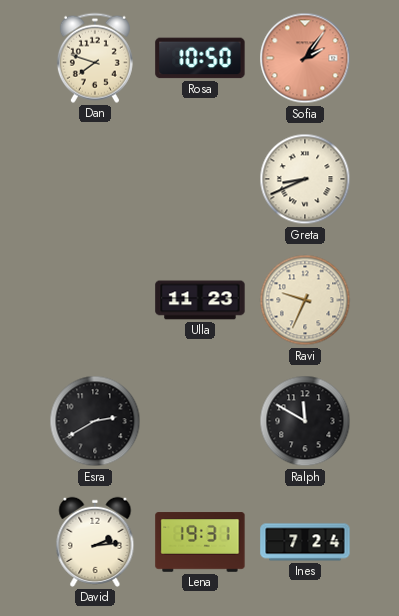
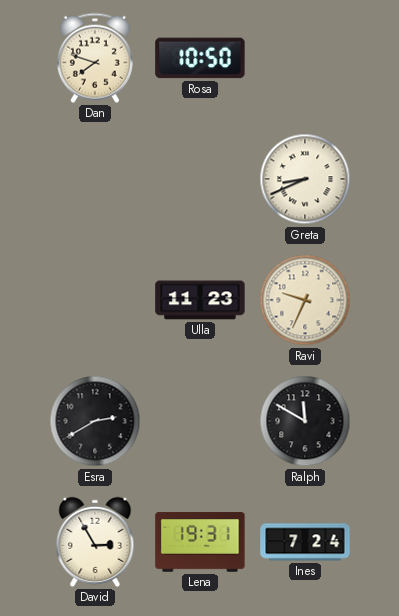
Sofia: 2:06 -> none
David: 2:14 -> 2:55
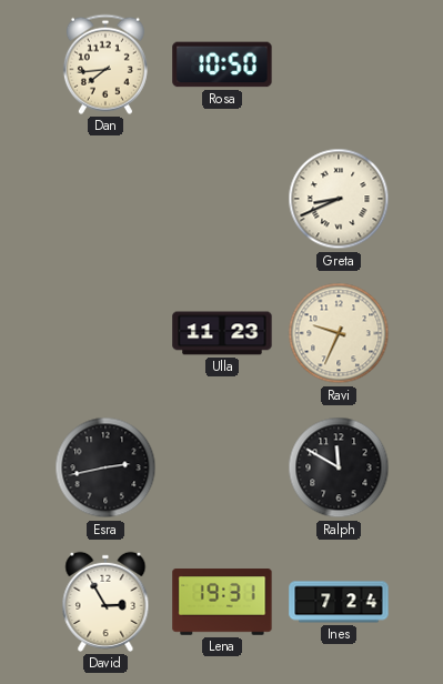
Dan: 7:48 -> 7:44
Esra: 2:40 -> 2:43
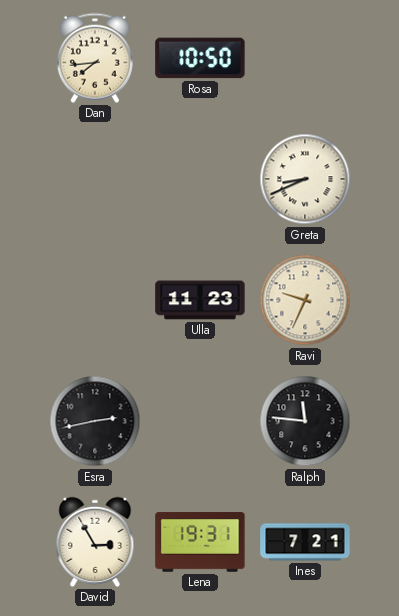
Ralph: 11:50 -> 11:46
Ines: 7:24 -> 7:21
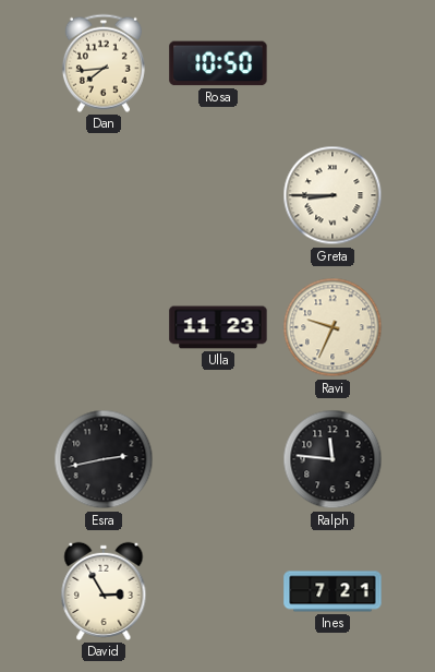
Greta: 8:41 -> 8:45
Lena: 19:31 -> none
